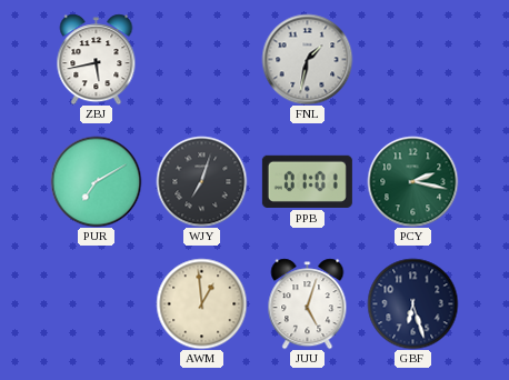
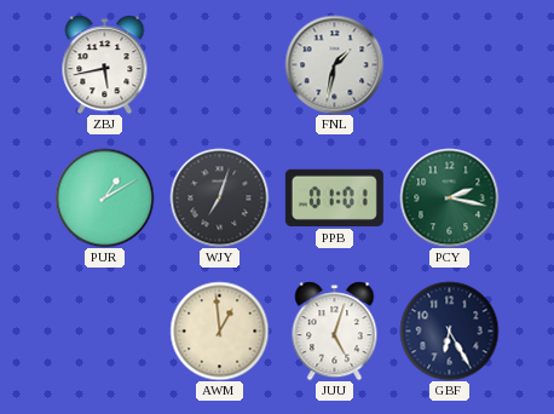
PUR: 7:10 -> 1:10
GBF: 6:27 -> 6:25
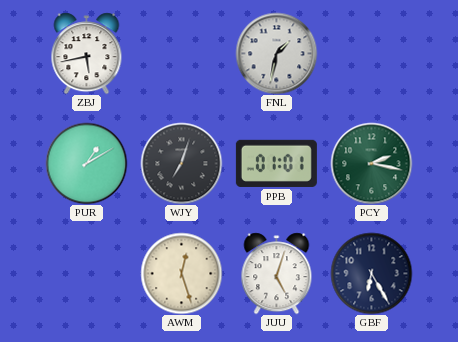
AWM: 12:59 -> 12:27
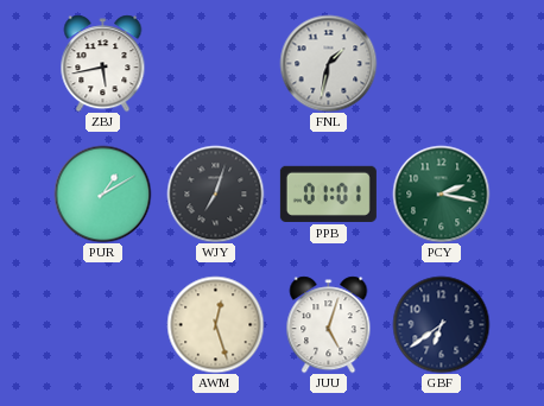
GBF: 6:25 -> 6:39
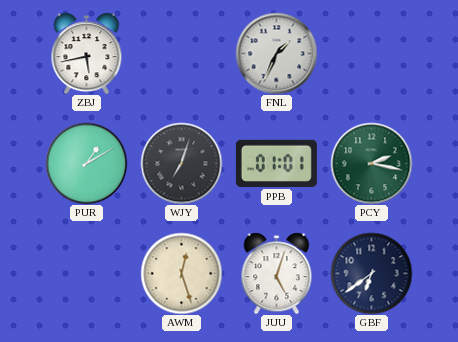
FNL: 1:32 -> 1:34
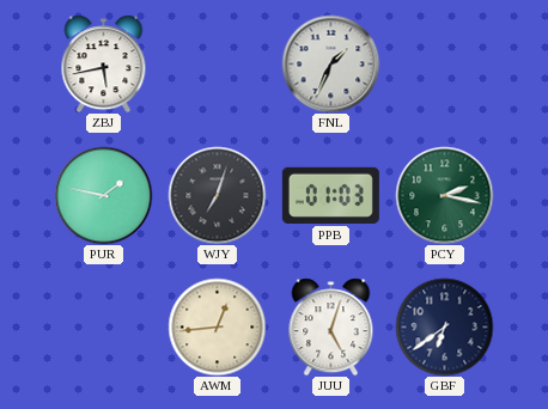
PUR: 1:10 -> 1:47
PPB: 01:01 -> 01:03
AWM: 12:27 -> 12:44
